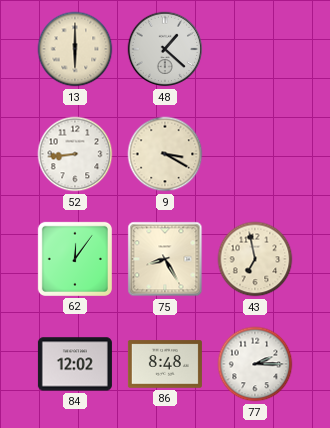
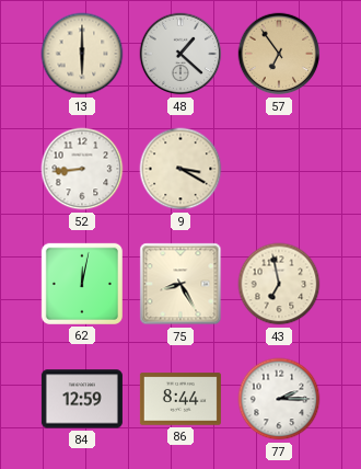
57: none -> 6:54
62: 12:06 -> 12:02
84: 12:02 -> 12:59
86: 8:48 -> 8:44
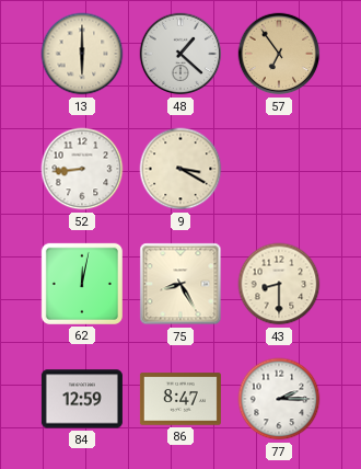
43: 6:58 -> 8:30
86: 8:44 -> 8:47
